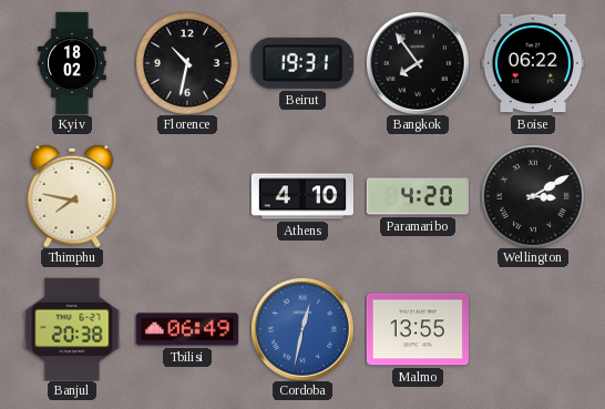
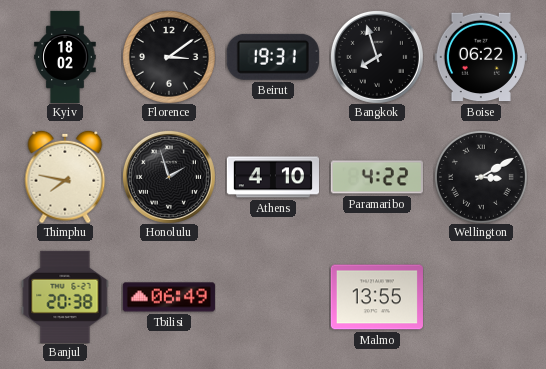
Florence: 10:32 -> 3:09
Bangkok: 7:54 -> 7:57
Honolulu: none -> 1:57
Paramaribo: 4:20 -> 4:22
Cordoba: 12:32 -> none
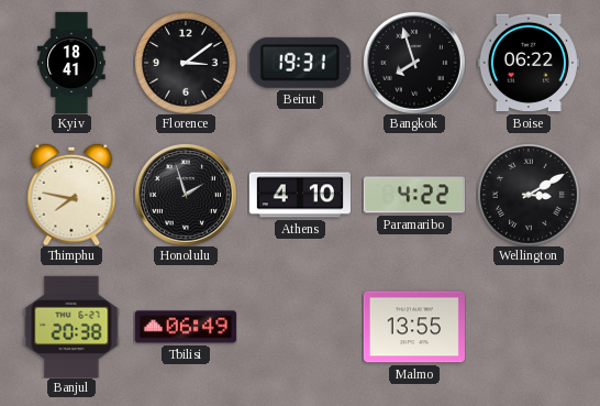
Kyiv: 18:02 -> 18:41
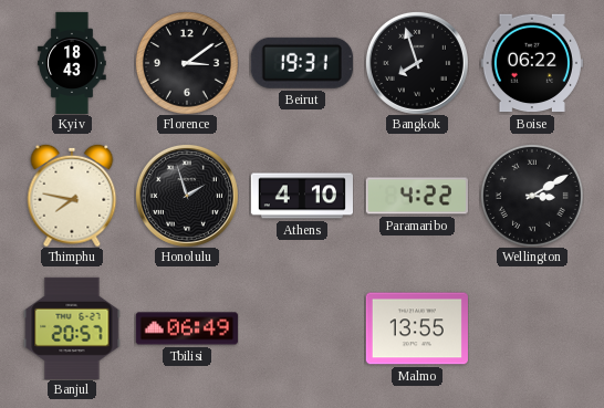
Kyiv: 18:41 -> 18:43
Banjul: 20:38 -> 20:57
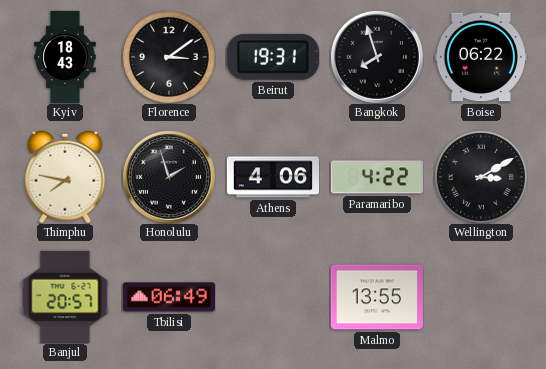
Athens: 4:10 -> 4:06
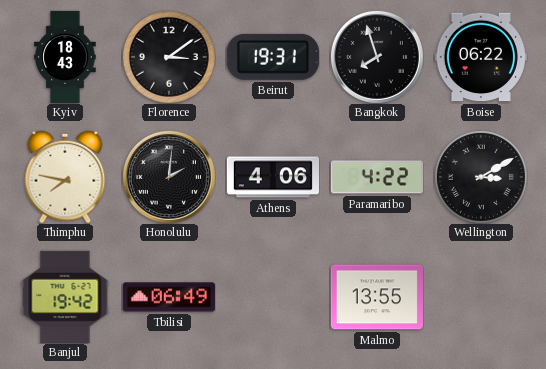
Honolulu: 1:57 -> 2:01
Banjul: 20:57 -> 19:42
